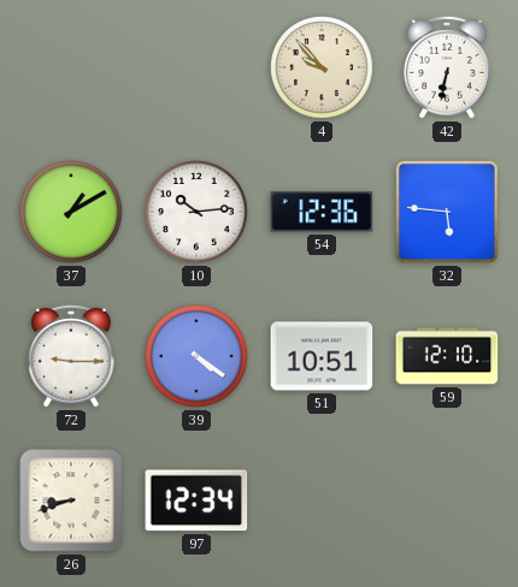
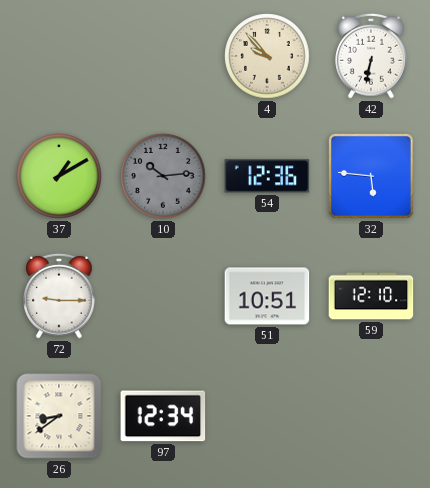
10 dial: white -> grey
39: 4:21 -> none
26: 8:42 -> 8:39
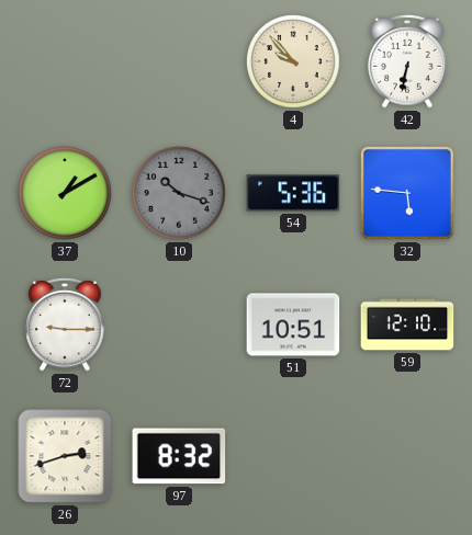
10: 10:14 -> 10:18
54: 12:36 -> 5:36
26: 8:39 -> 2:42
97: 12:34 -> 8:32
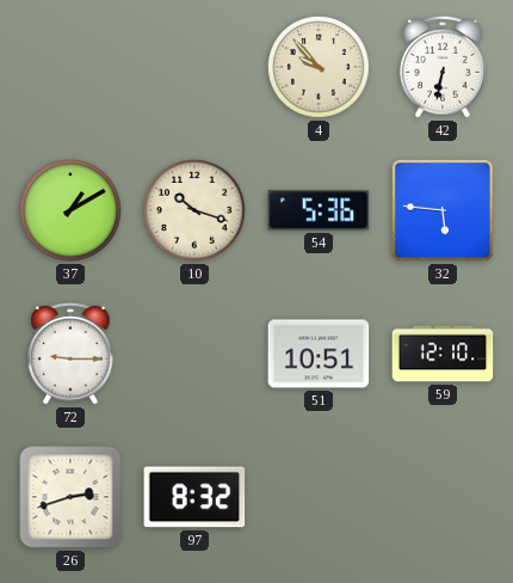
10 dial: grey -> cream
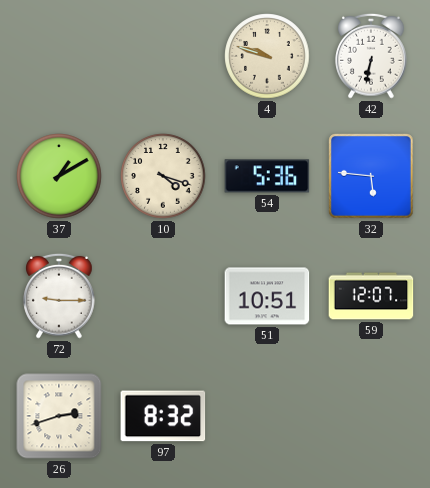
4: 9:53 -> 9:48
10: 10:18 -> 4:18
59: 12:10 -> 12:07
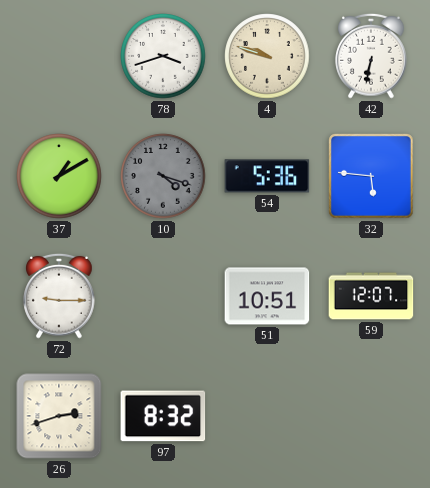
78: none -> 3:42
10 dial: cream -> grey
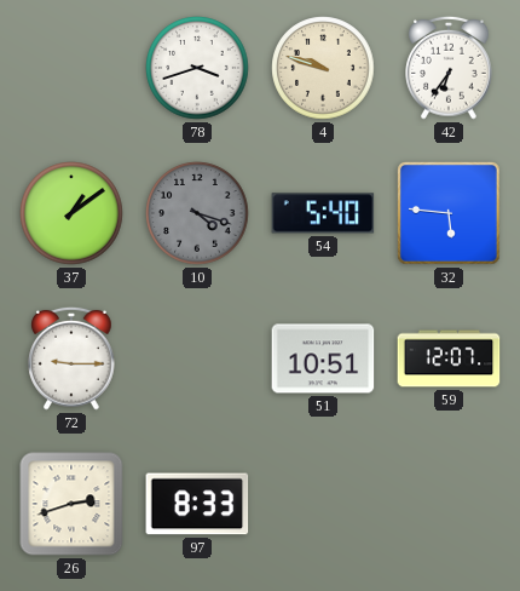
42: 6:32 -> 6:36
37: 1:10 -> 1:09
54: 5:36 -> 5:40
97: 8:32 -> 8:33
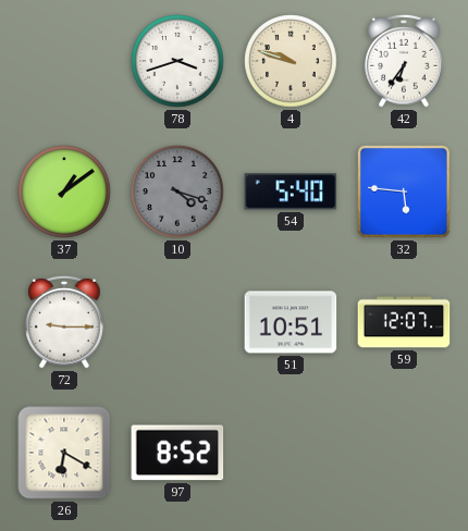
26: 2:42 -> 6:20
97: 8:33 -> 8:52
